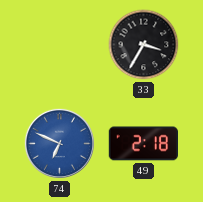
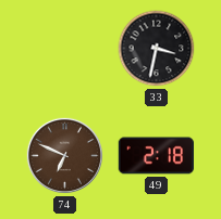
33: 3:35 -> 3:32
74 dial: blue -> brown
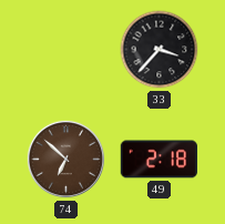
33: 3:32 -> 3:37
74: 6:49 -> 6:52
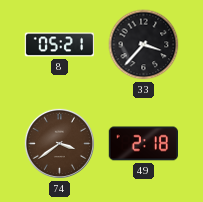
8: none -> 05:21
74: 6:52 -> 3:39
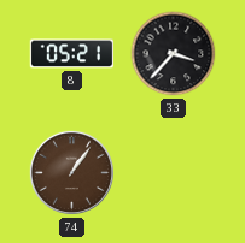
74: 3:39 -> 1:06
49: 2:18 -> none
